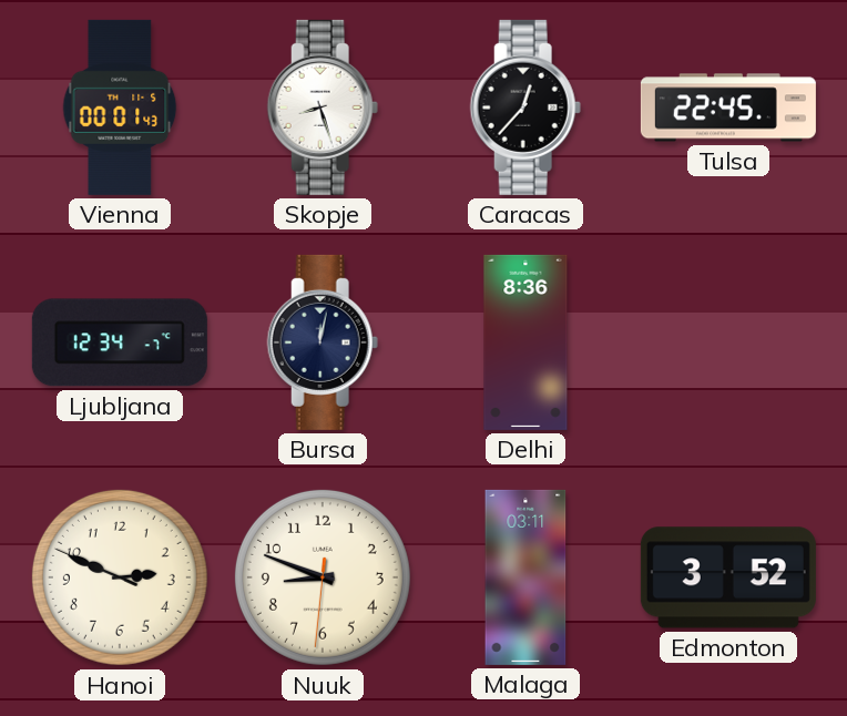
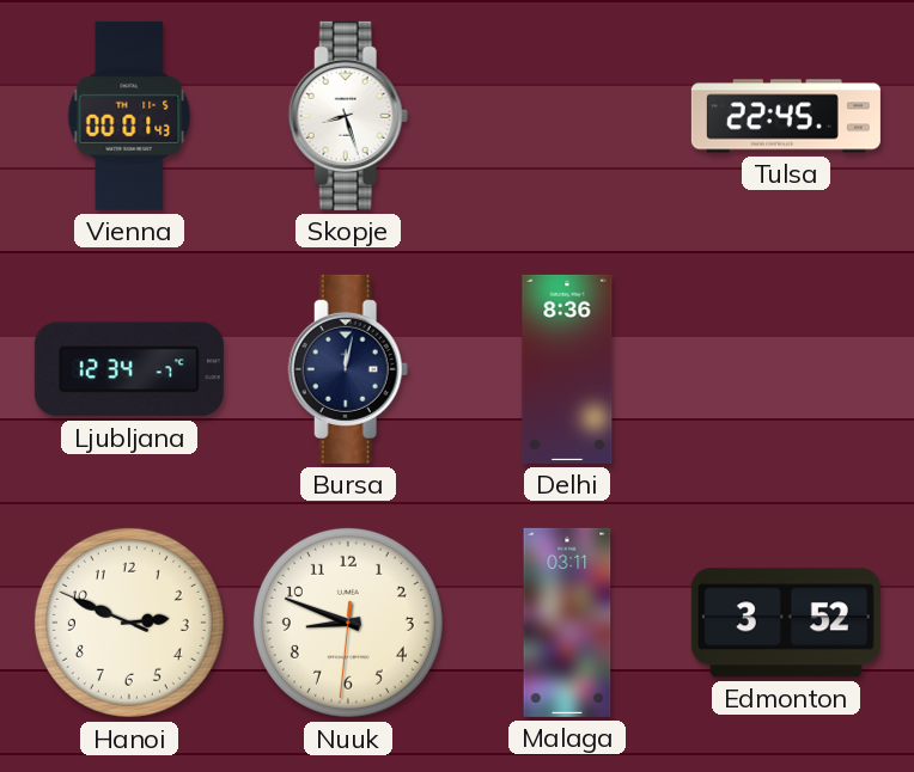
Caracas: 12:37 -> none
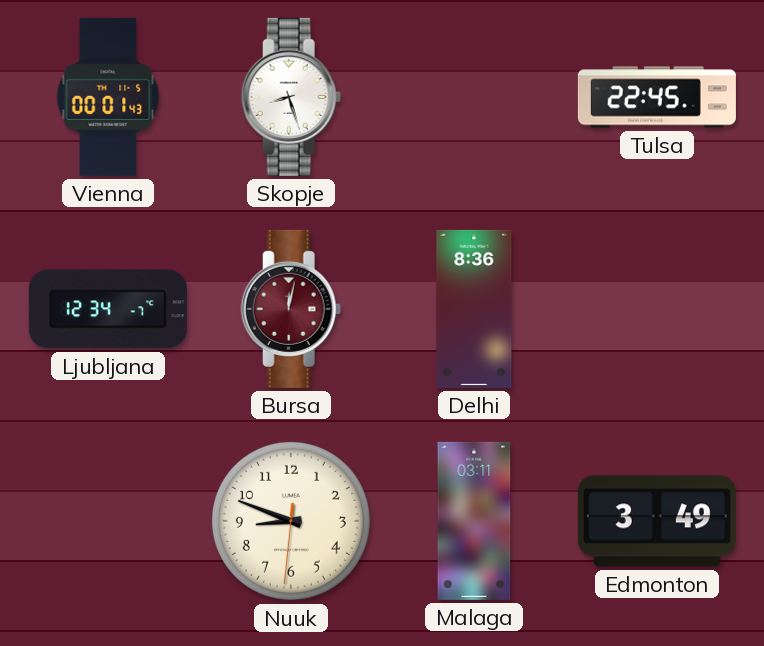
Bursa dial: navy -> burgundy
Hanoi: 2:48 -> none
Edmonton: 3:52 -> 3:49
